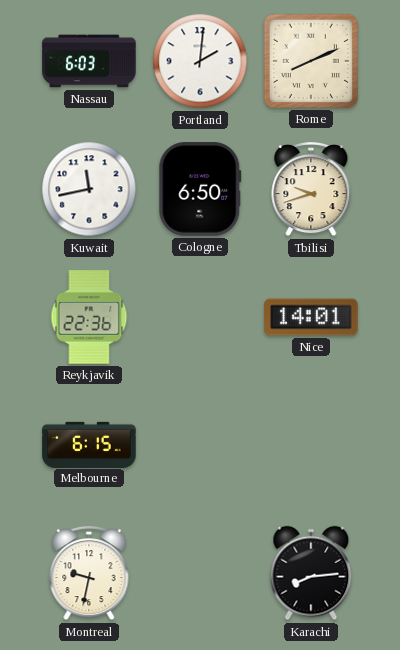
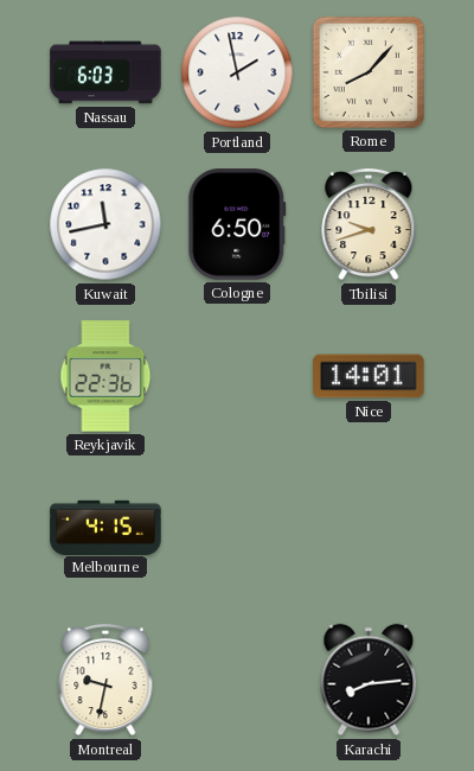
Portland: 2:01 -> 1:58
Rome: 8:11 -> 8:07
Melbourne: 6:15 -> 4:15
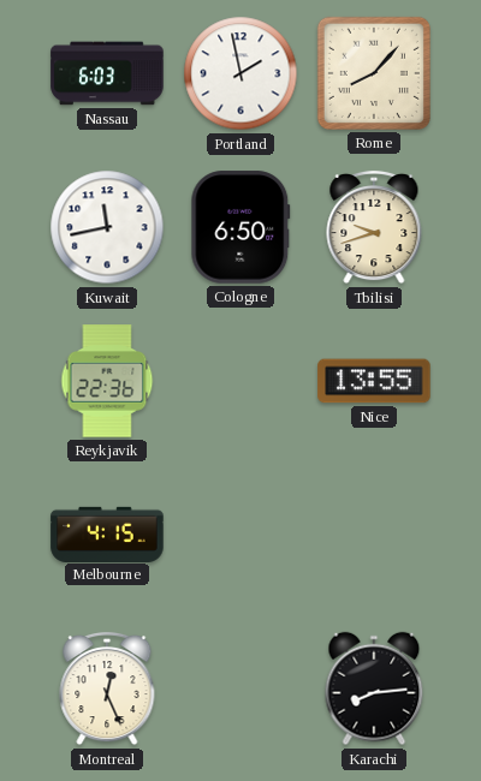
Nice: 14:01 -> 13:55
Montreal: 9:32 -> 12:26
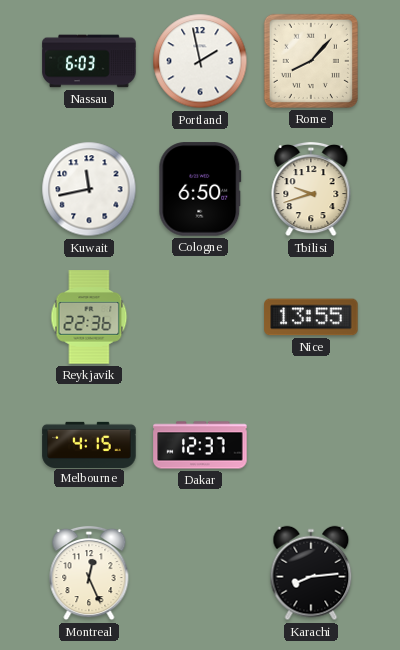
Dakar: none -> 12:37
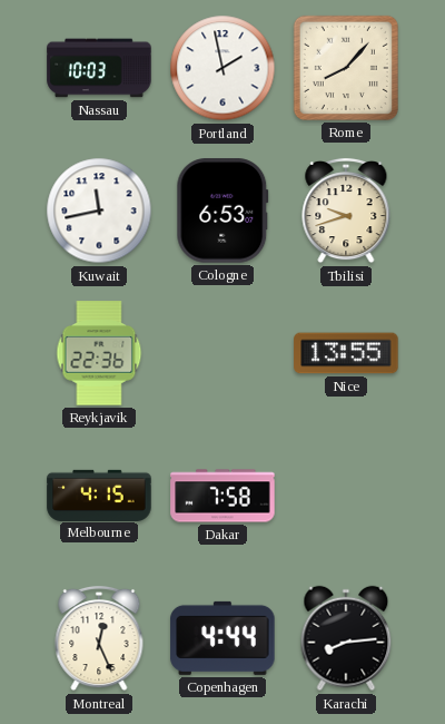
Nassau: 6:03 -> 10:03
Cologne: 6:50 -> 6:53
Dakar: 12:37 -> 7:58
Copenhagen: none -> 4:44
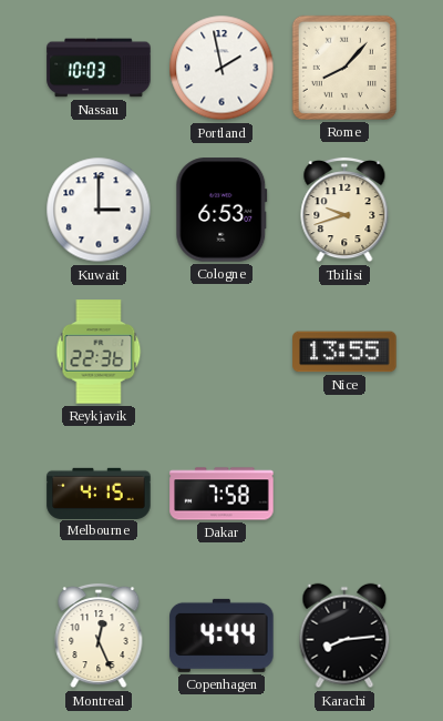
Kuwait: 11:43 -> 3:00
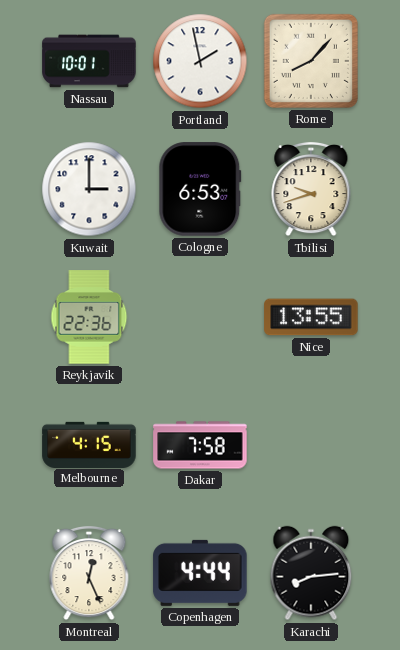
Nassau: 10:03 -> 10:01
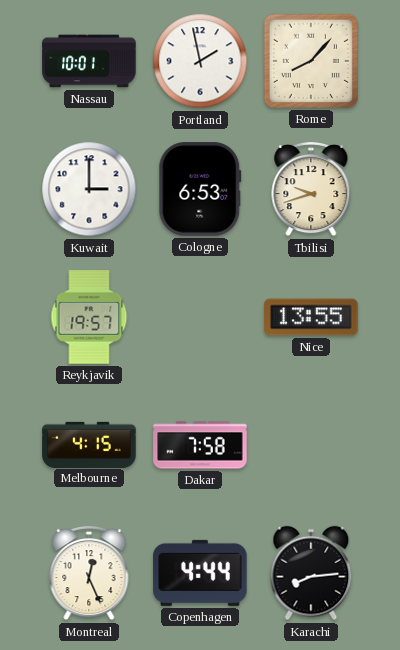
Reykjavik: 22:36 -> 19:57
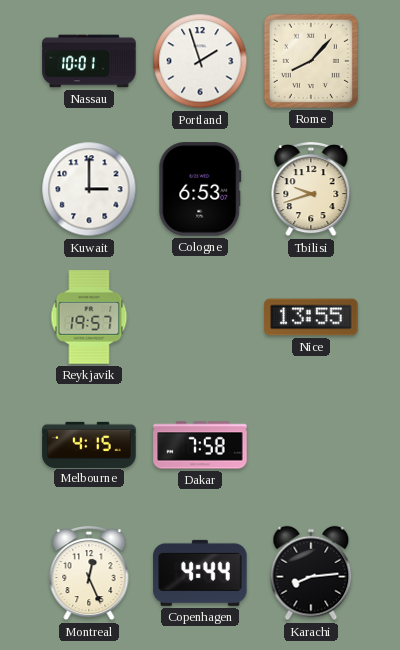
Portland: 1:58 -> 1:57
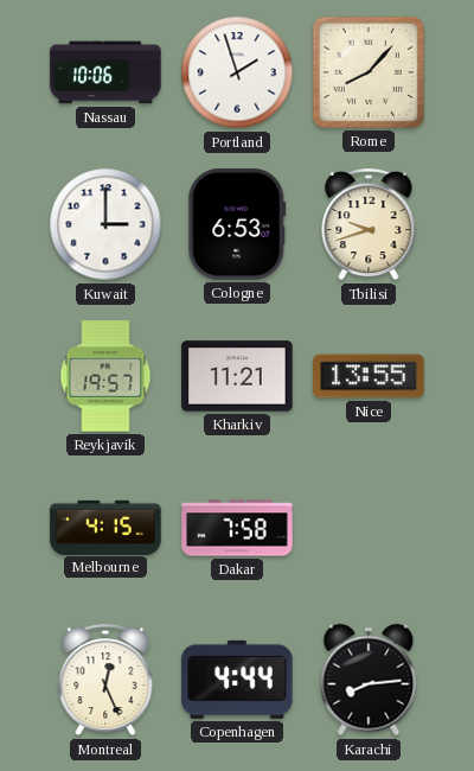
Nassau: 10:01 -> 10:06
Kharkiv: none -> 11:21
